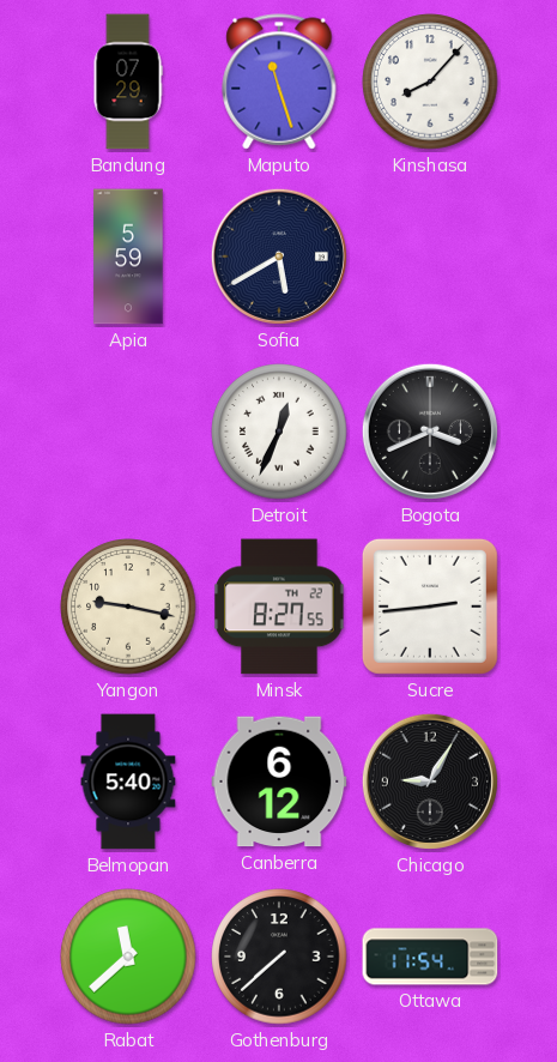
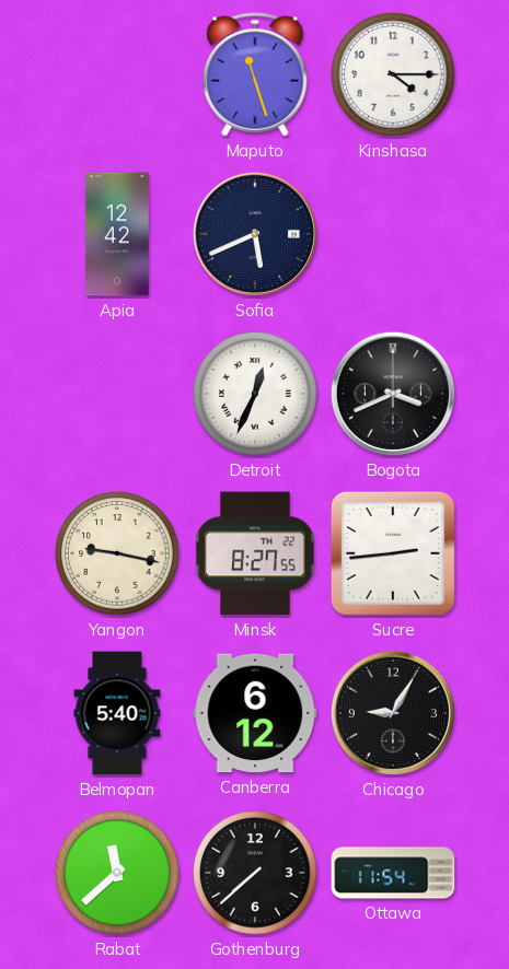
Bandung: 07:29 -> none
Kinshasa: 8:07 -> 4:15
Apia: 5:59 -> 12:42
Sofia: 5:40 -> 5:41
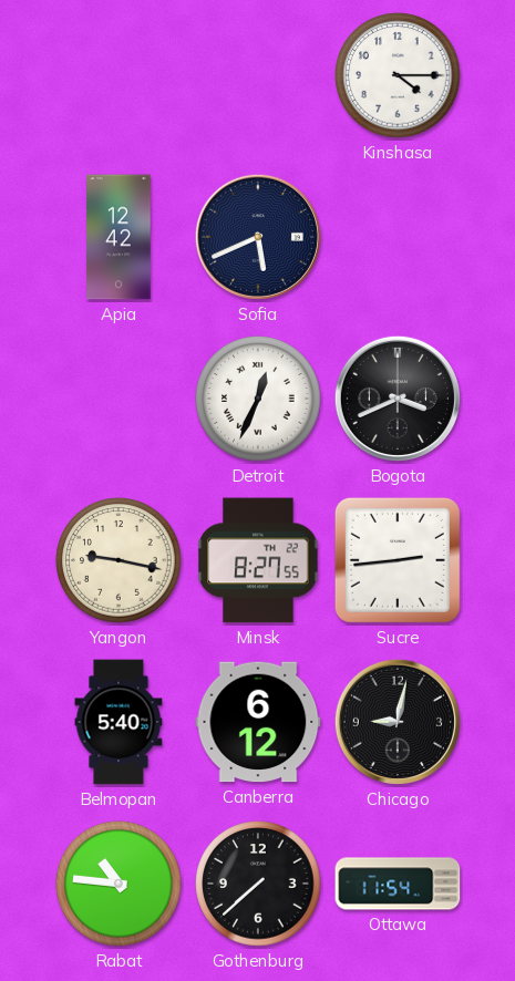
Maputo: 11:27 -> none
Chicago: 9:05 -> 9:02
Rabat: 11:38 -> 10:46
